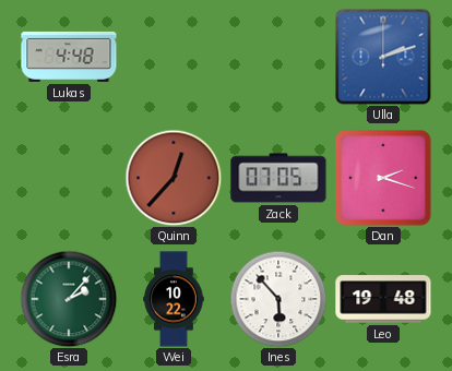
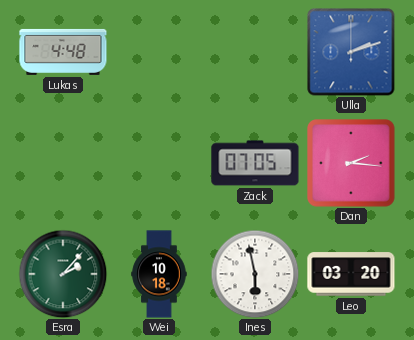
Quinn: 12:37 -> none
Dan: 2:18 -> 2:16
Wei: 10:22 -> 10:18
Ines: 5:53 -> 5:58
Leo: 19:48 -> 03:20
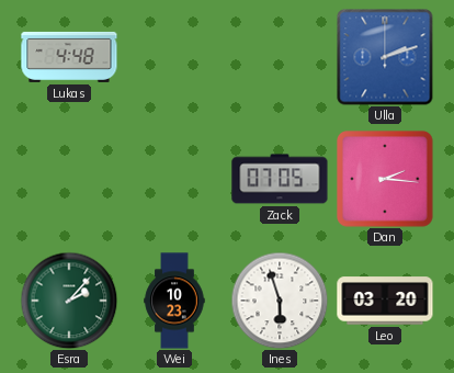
Wei: 10:18 -> 10:23
Ines: 5:58 -> 5:57
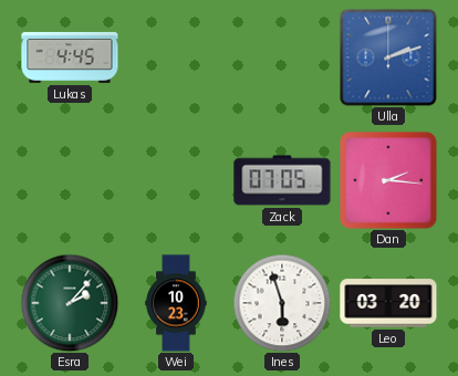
Lukas: 4:48 -> 4:45
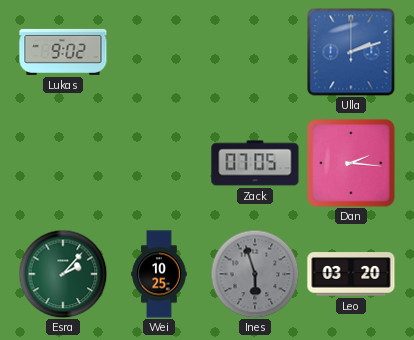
Lukas: 4:45 -> 9:02
Wei: 10:23 -> 10:25
Ines dial: white -> grey
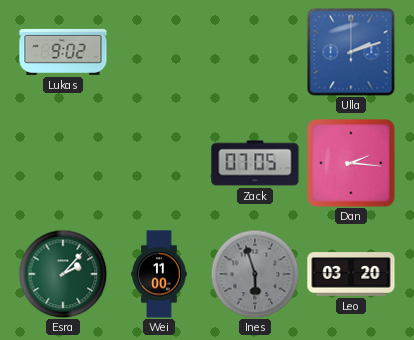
Wei: 10:25 -> 11:00
